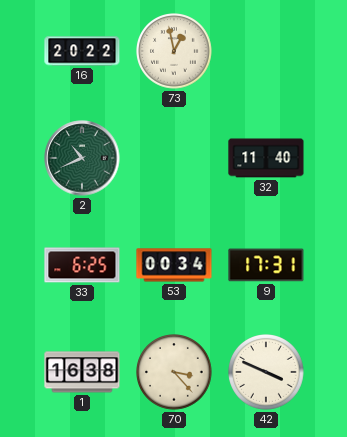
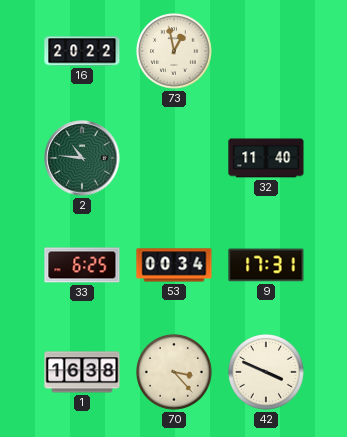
2: 10:41 -> 10:46
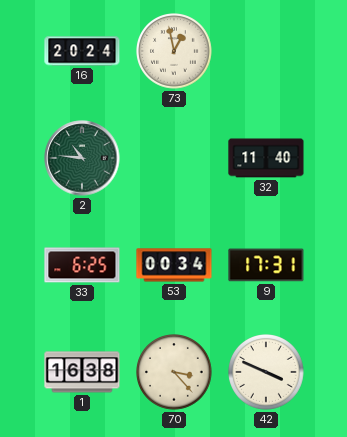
16: 20:22 -> 20:24
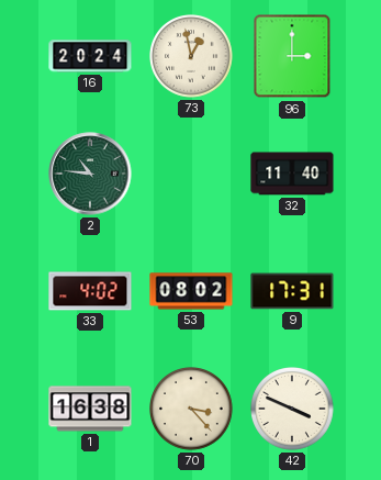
96: none -> 3:00
33: 6:25 -> 4:02
53: 00:34 -> 08:02
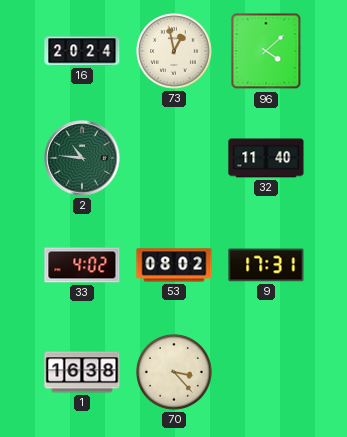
96: 3:00 -> 4:08
42: 3:49 -> none
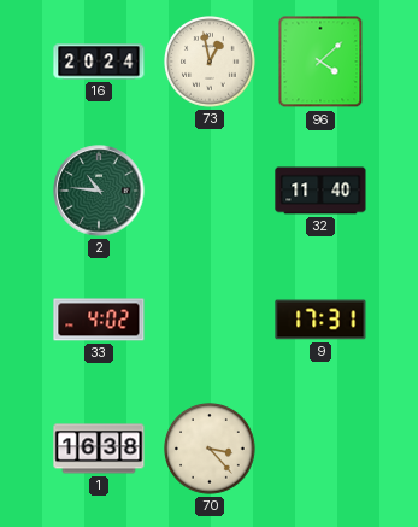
53: 08:02 -> none
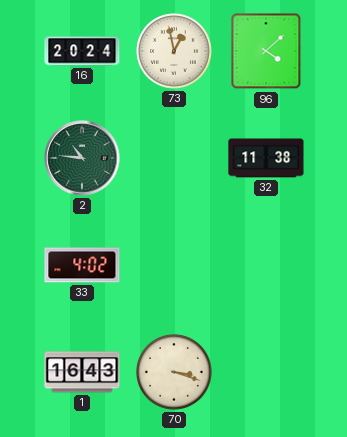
32: 11:40 -> 11:38
9: 17:31 -> none
1: 16:38 -> 16:43
70: 3:23 -> 3:18
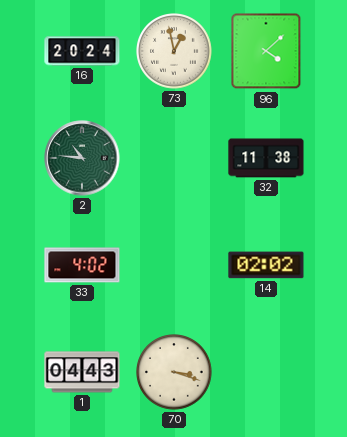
14: none -> 02:02
1: 16:43 -> 04:43
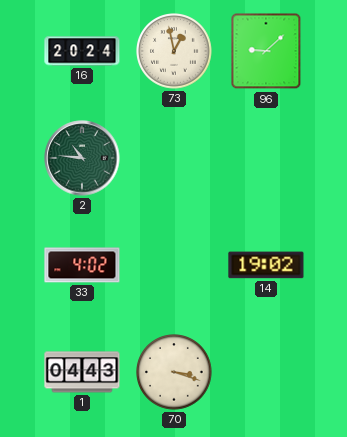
96: 4:08 -> 9:08
32: 11:38 -> none
14: 02:02 -> 19:02
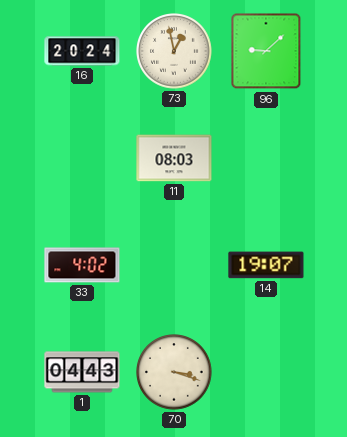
2: 10:46 -> none
11: none -> 08:03
14: 19:02 -> 19:07
